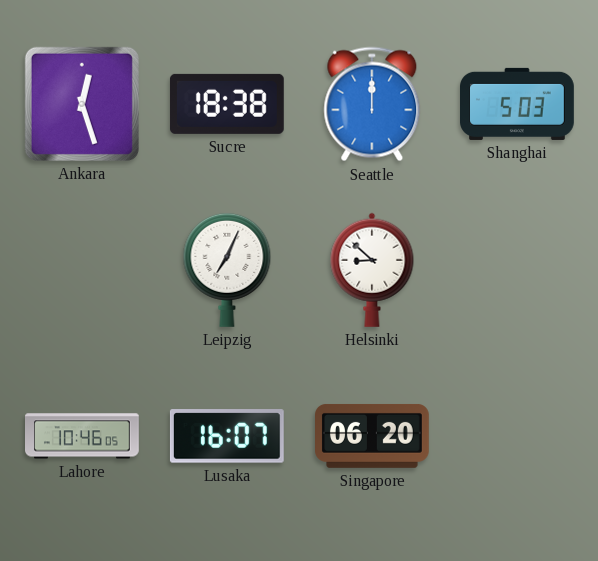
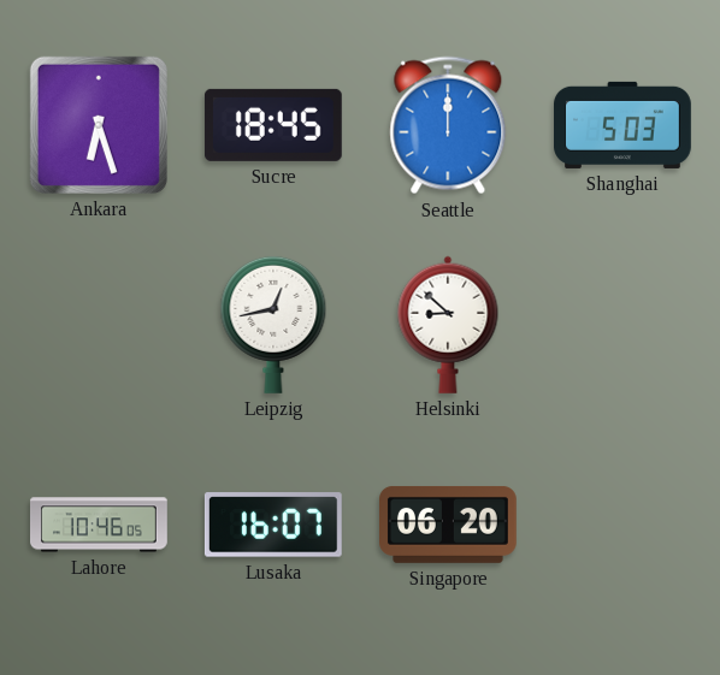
Ankara: 12:27 -> 6:27
Sucre: 18:38 -> 18:45
Leipzig: 7:04 -> 12:43
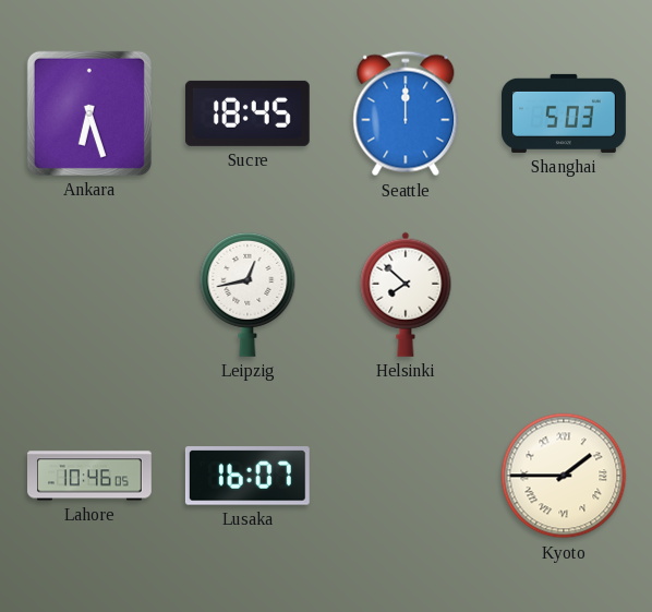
Helsinki: 8:52 -> 7:52
Singapore: 06:20 -> none
Kyoto: none -> 1:45
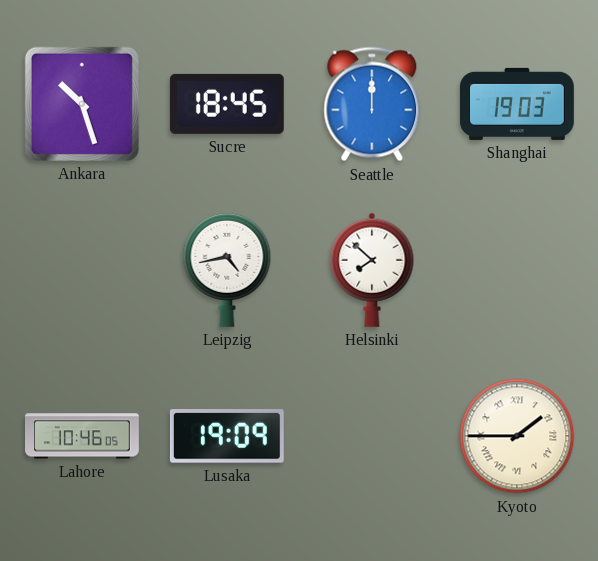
Ankara: 6:27 -> 10:27
Shanghai: 5:03 -> 19:03
Leipzig: 12:43 -> 4:43
Lusaka: 16:07 -> 19:09
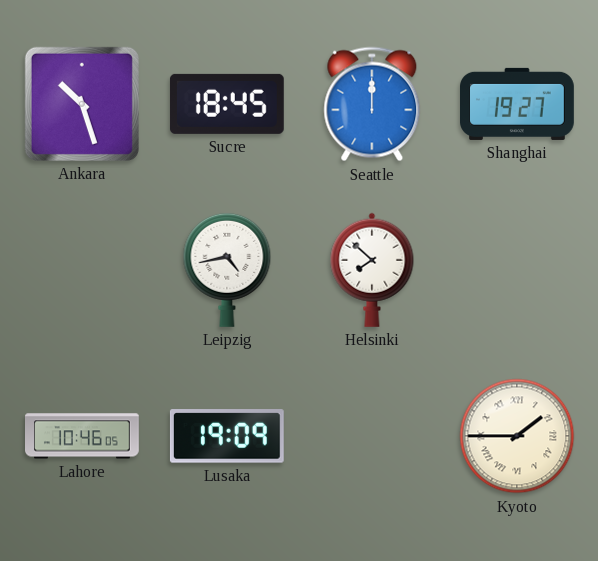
Shanghai: 19:03 -> 19:27
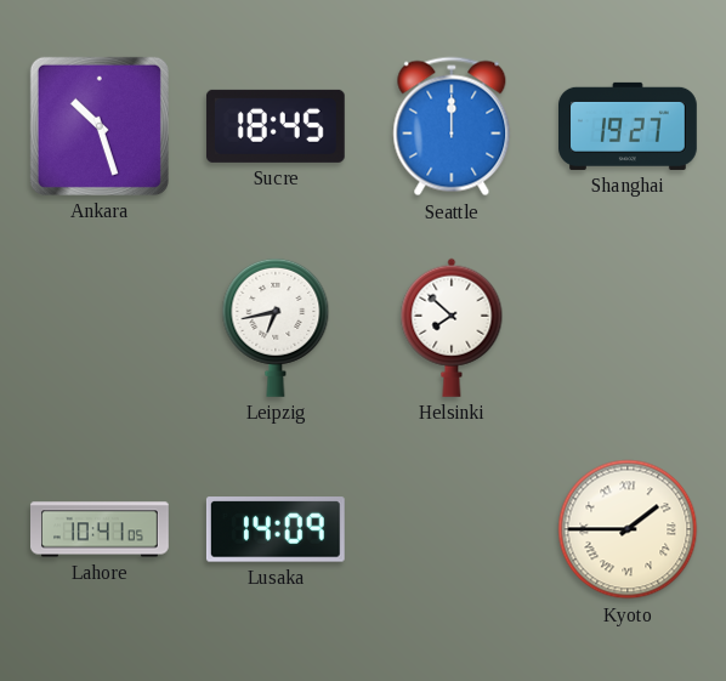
Leipzig: 4:43 -> 6:43
Lahore: 10:46 -> 10:41
Lusaka: 19:09 -> 14:09
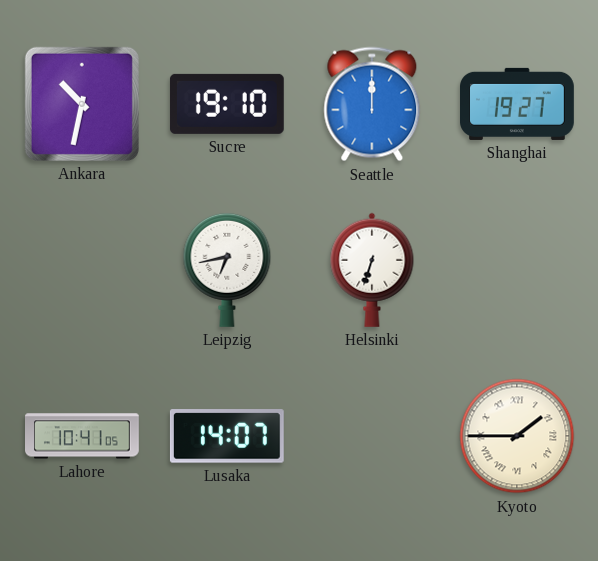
Ankara: 10:27 -> 10:32
Sucre: 18:45 -> 19:10
Helsinki: 7:52 -> 6:33
Lusaka: 14:09 -> 14:07
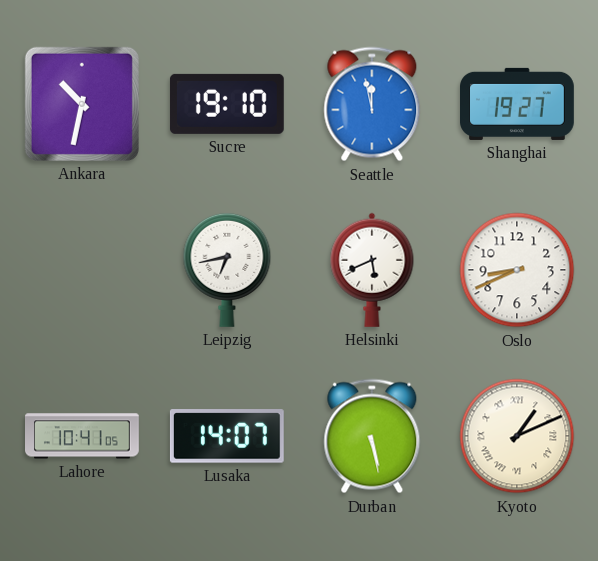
Seattle: 12:00 -> 11:58
Helsinki: 6:33 -> 5:41
Oslo: none -> 8:41
Durban: none -> 5:28
Kyoto: 1:45 -> 1:11
